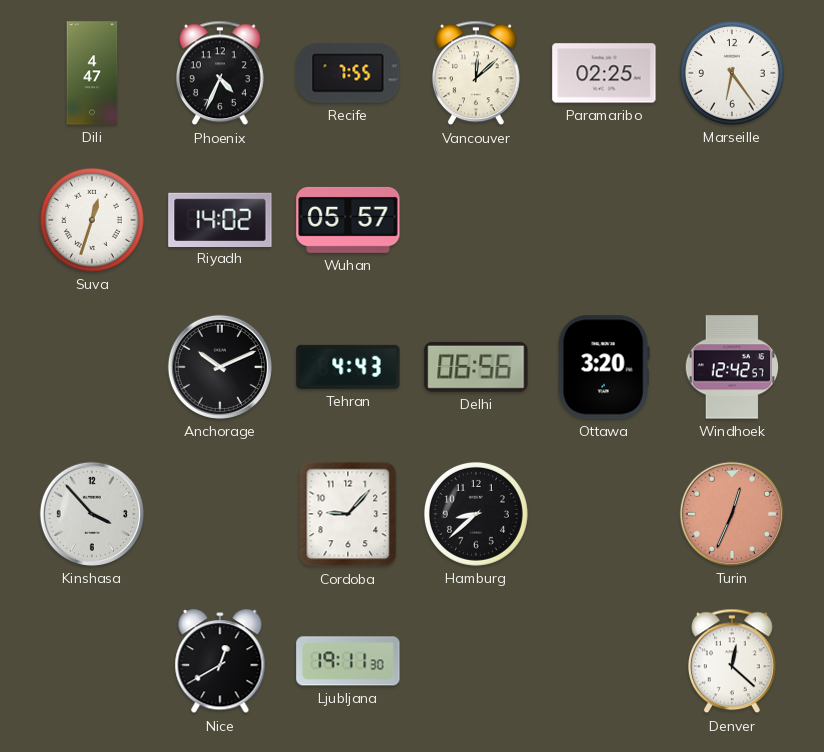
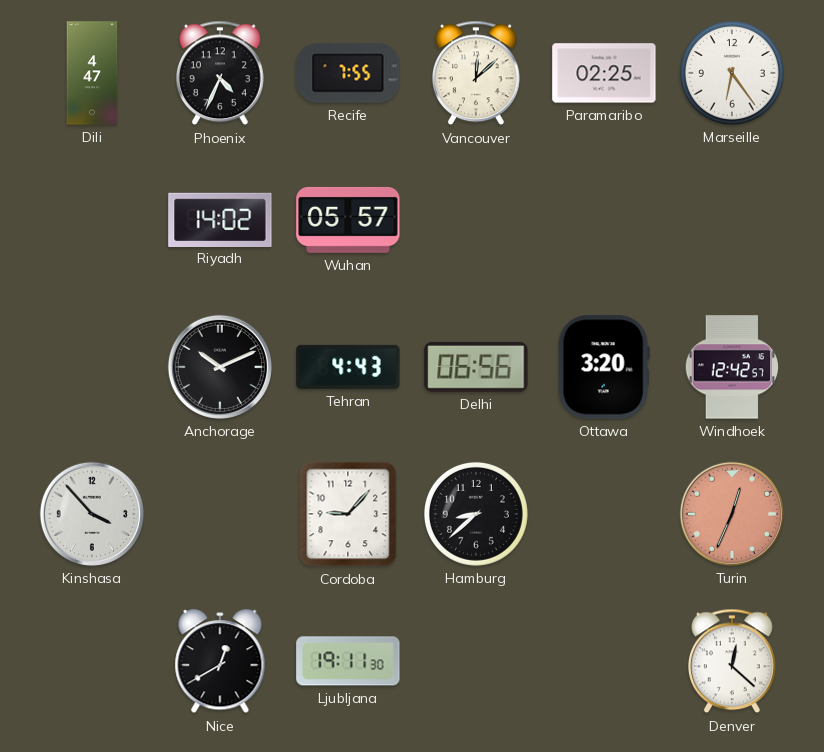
Suva: 12:33 -> none
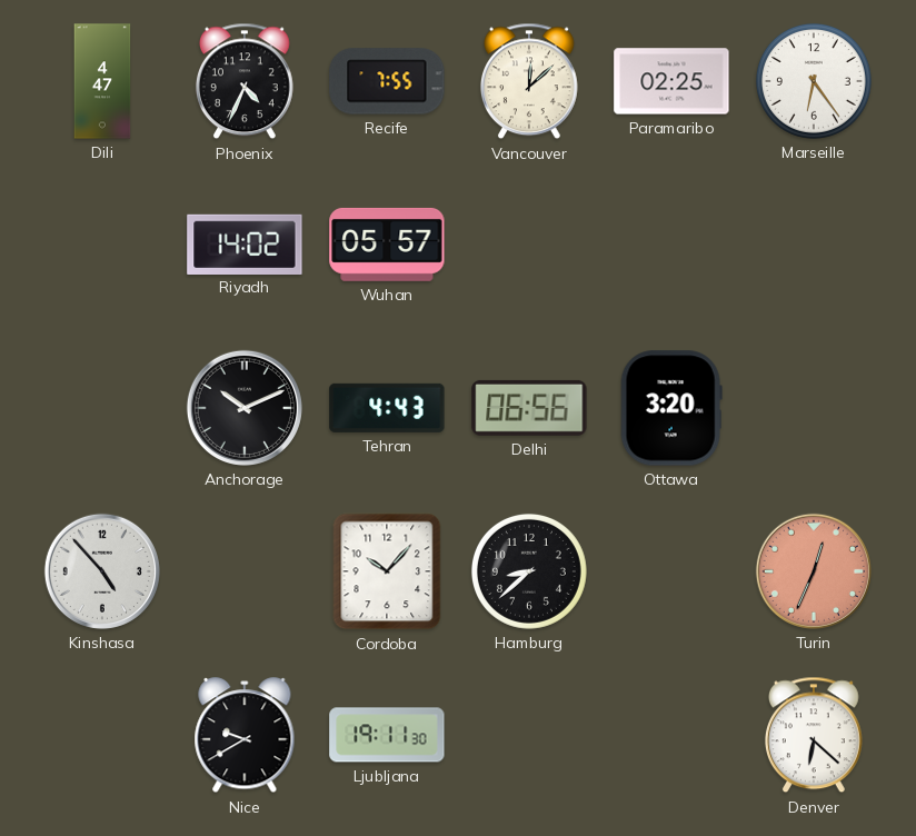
Windhoek: 12:42 -> none
Kinshasa: 3:53 -> 4:53
Cordoba: 9:07 -> 10:07
Nice: 12:40 -> 9:40
Denver: 12:22 -> 6:22
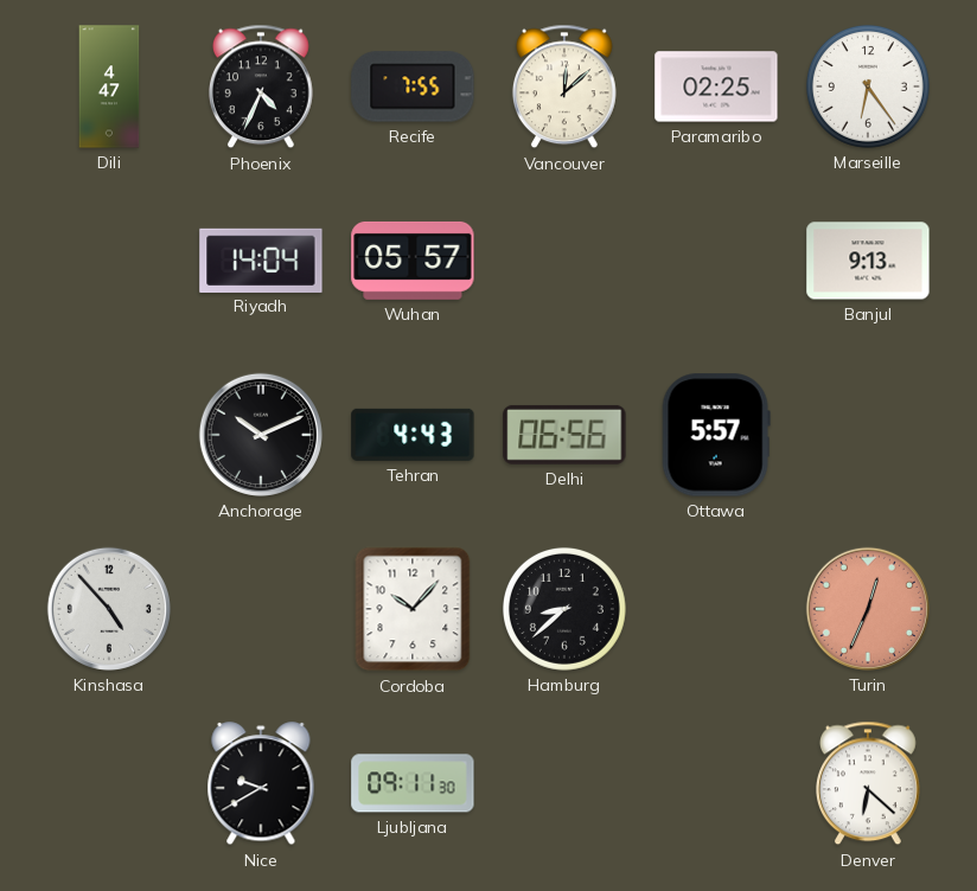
Riyadh: 14:02 -> 14:04
Banjul: none -> 9:13
Ottawa: 3:20 -> 5:57
Ljubljana: 19:11 -> 09:11
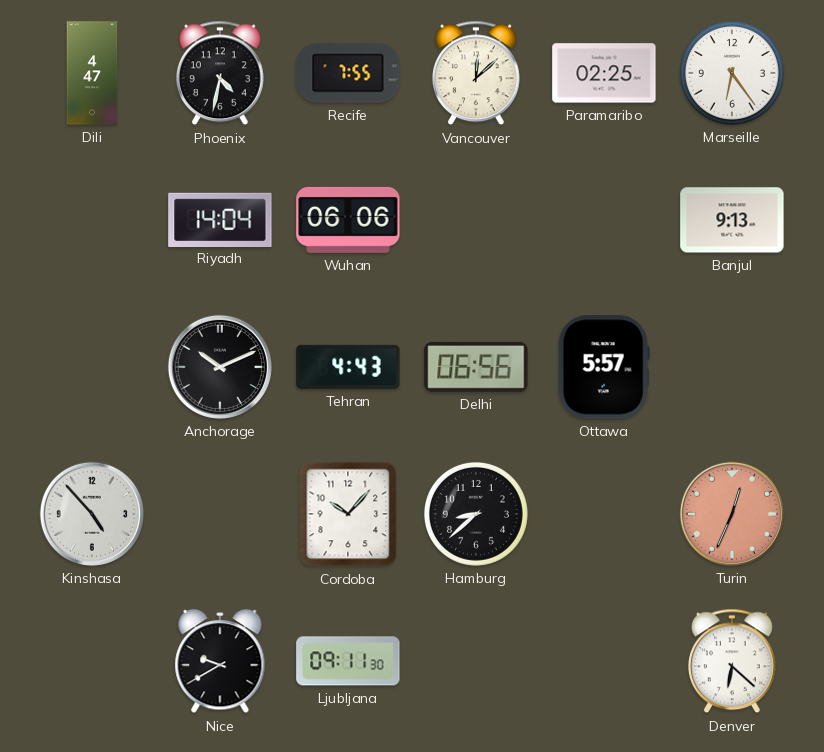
Phoenix: 4:34 -> 4:32
Wuhan: 05:57 -> 06:06
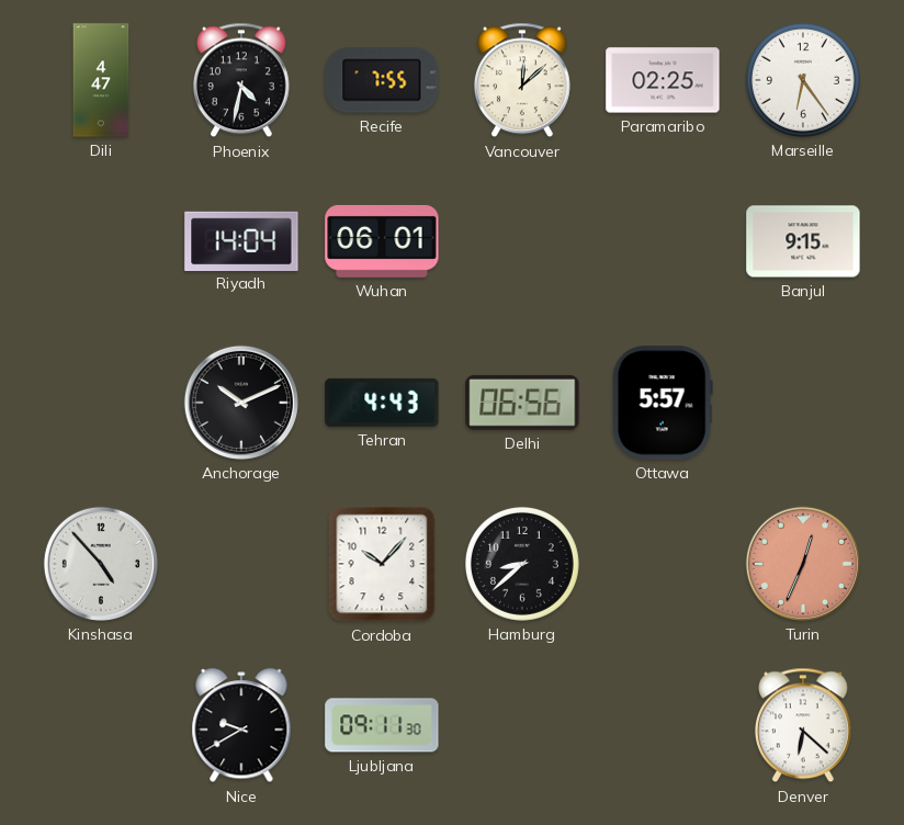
Wuhan: 06:06 -> 06:01
Banjul: 9:13 -> 9:15
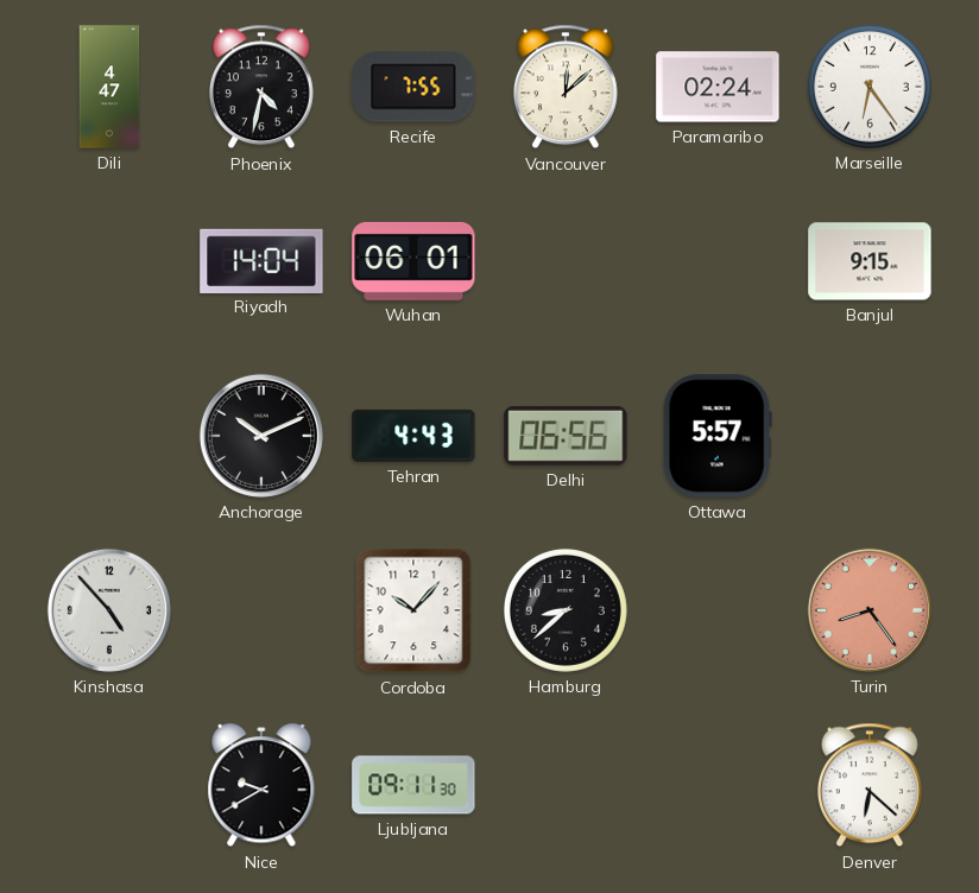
Paramaribo: 02:25 -> 02:24
Turin: 12:34 -> 8:24
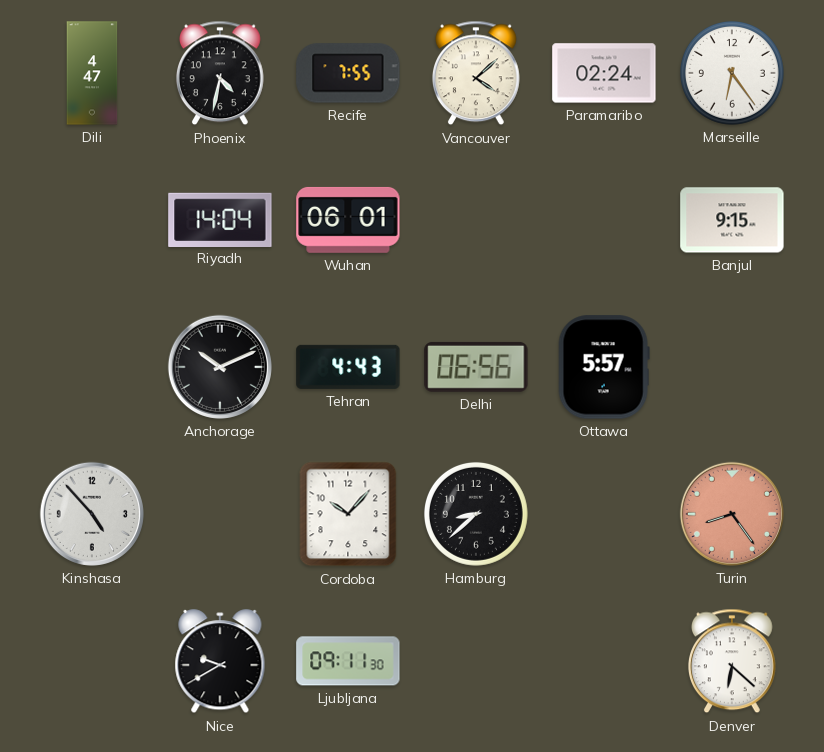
Vancouver: 12:08 -> 4:08
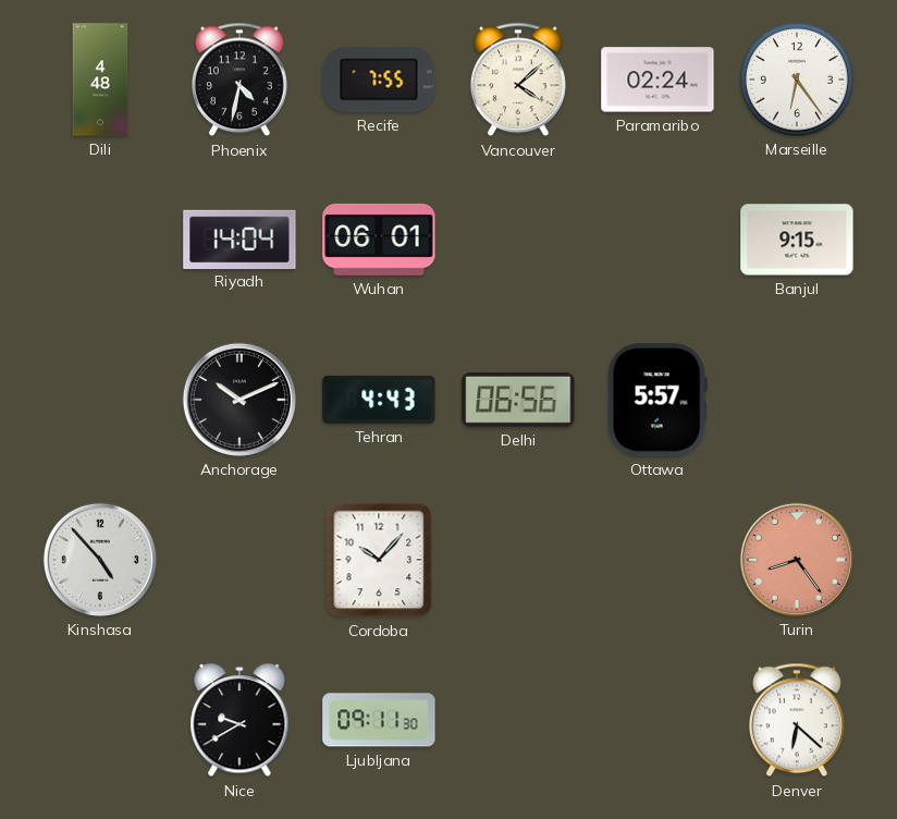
Dili: 4:47 -> 4:48
Hamburg: 8:38 -> none
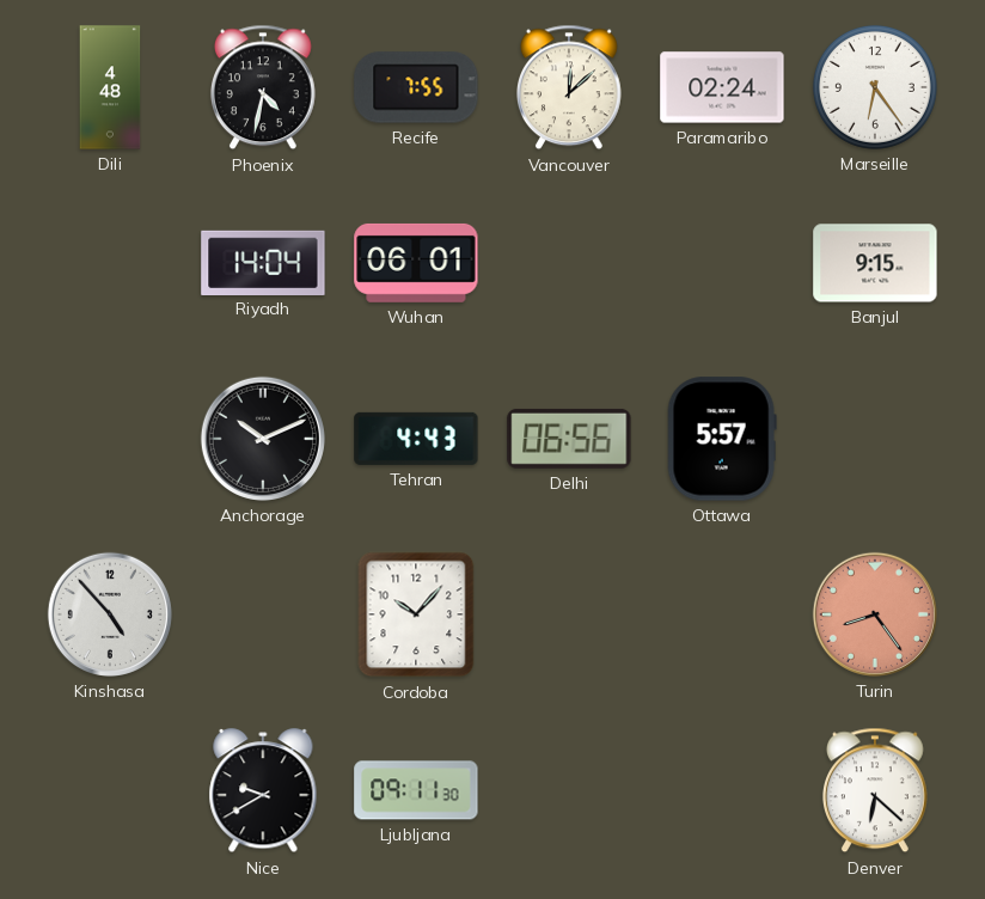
Vancouver: 4:08 -> 12:08
